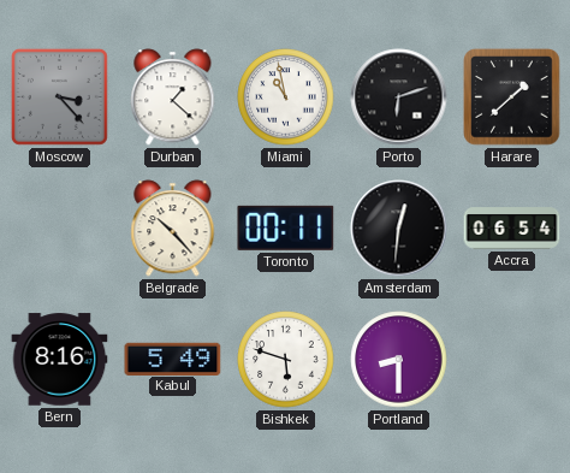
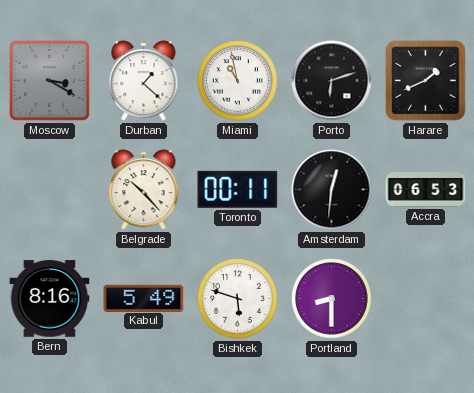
Moscow: 3:23 -> 3:20
Harare: 1:38 -> 1:41
Accra: 06:54 -> 06:53
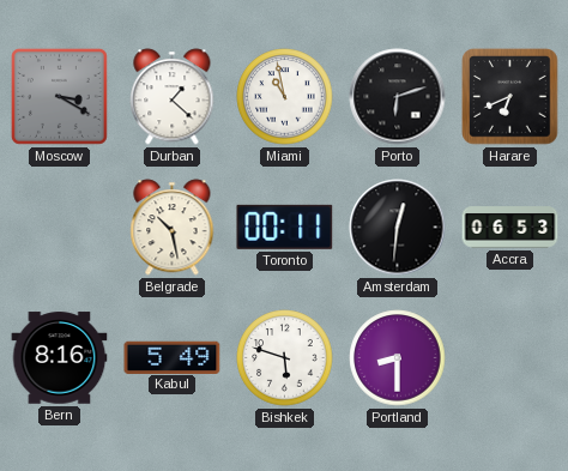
Harare: 1:41 -> 6:41
Belgrade: 10:23 -> 10:28
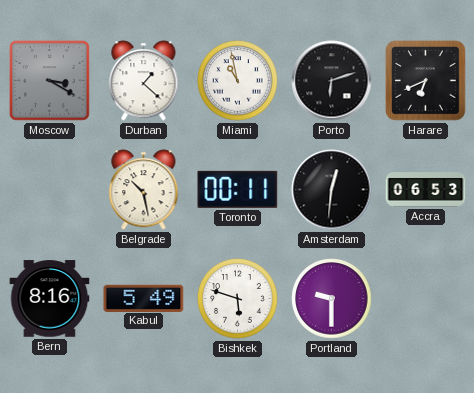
Portland: 8:30 -> 9:30
